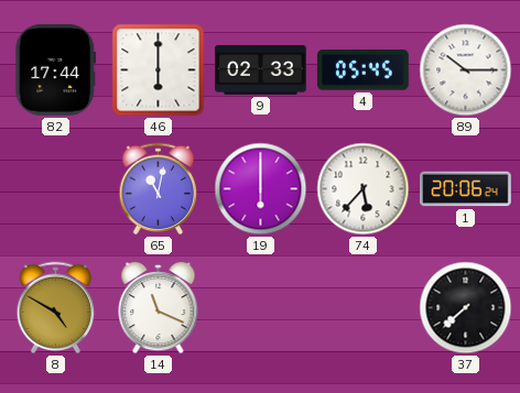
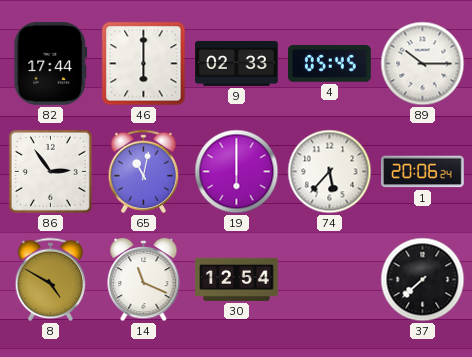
86: none -> 2:54
30: none -> 12:54
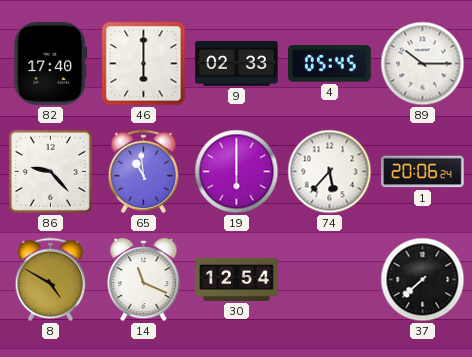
82: 17:44 -> 17:40
86: 2:54 -> 9:23
65: 11:02 -> 10:59
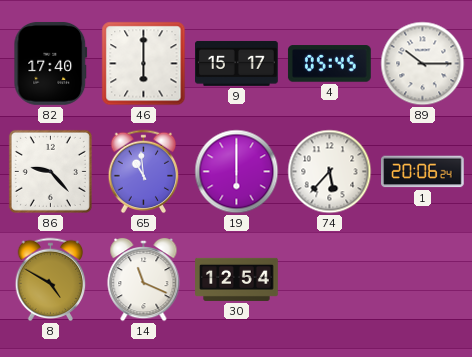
9: 02:33 -> 15:17
37: 7:38 -> none
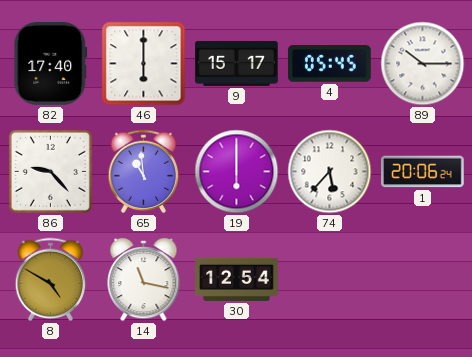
14: 11:19 -> 11:17
